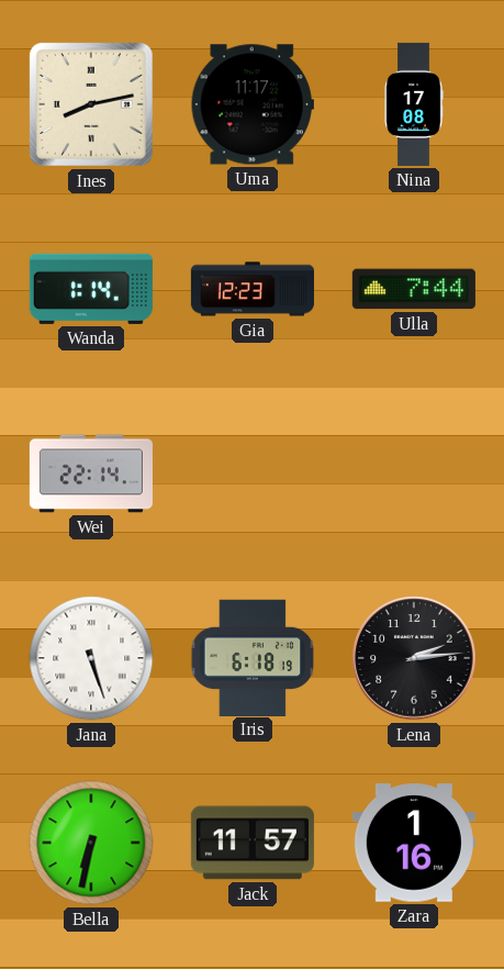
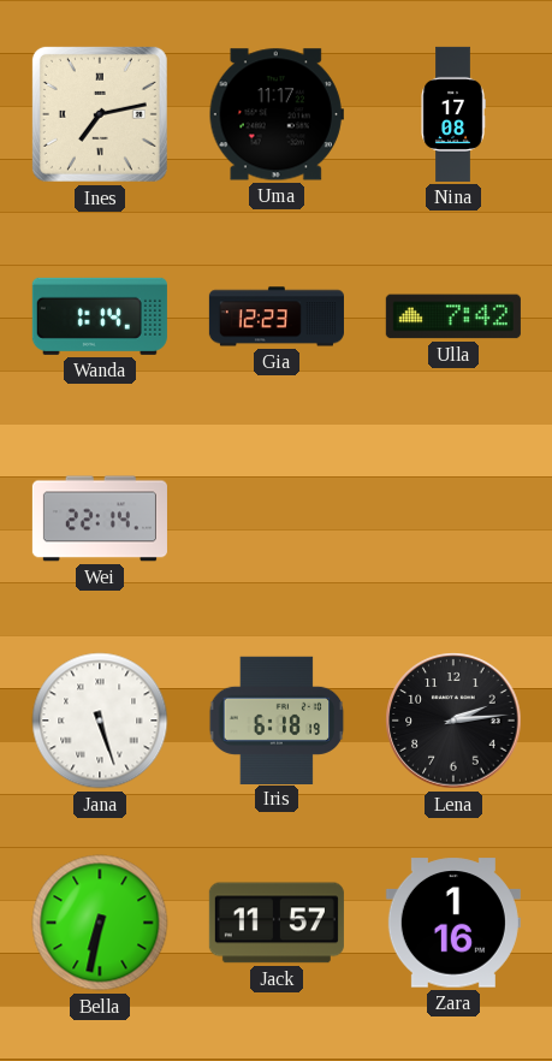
Ines: 8:13 -> 7:13
Ulla: 7:44 -> 7:42
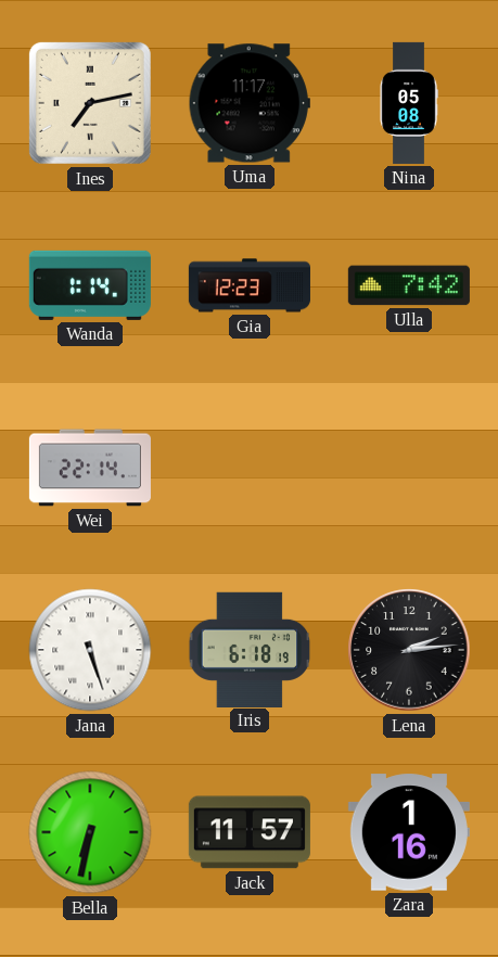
Nina: 17:08 -> 05:08
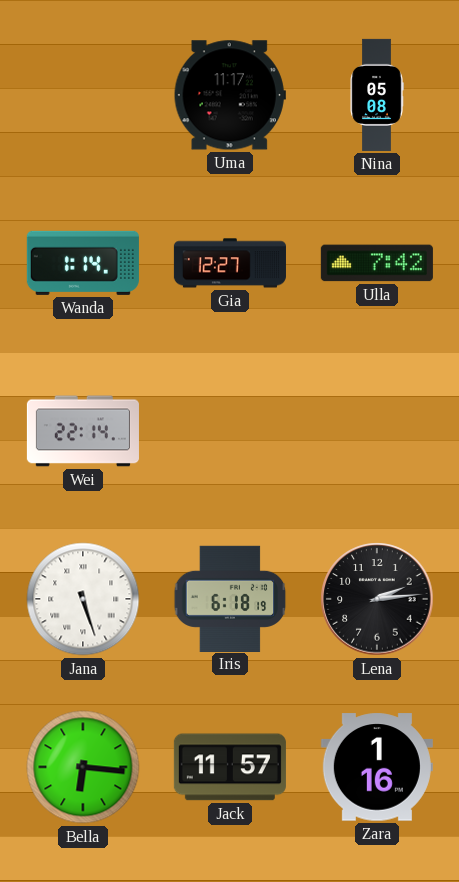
Ines: 7:13 -> none
Gia: 12:23 -> 12:27
Bella: 6:32 -> 6:16
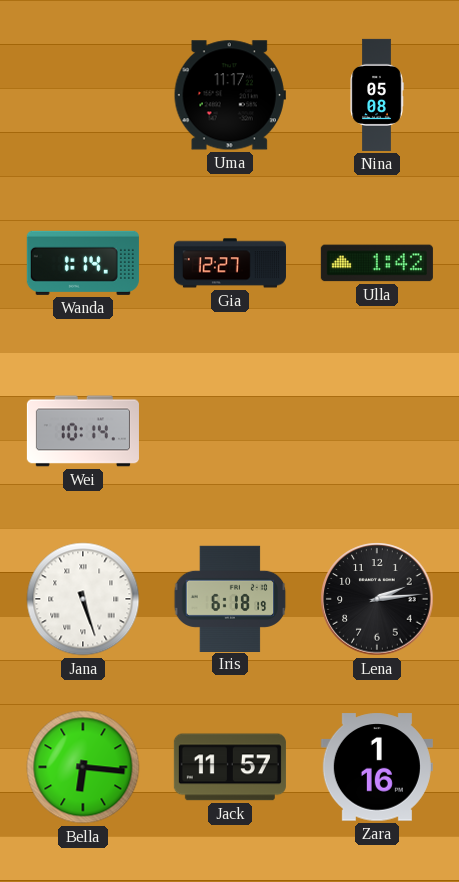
Ulla: 7:42 -> 1:42
Wei: 22:14 -> 10:14
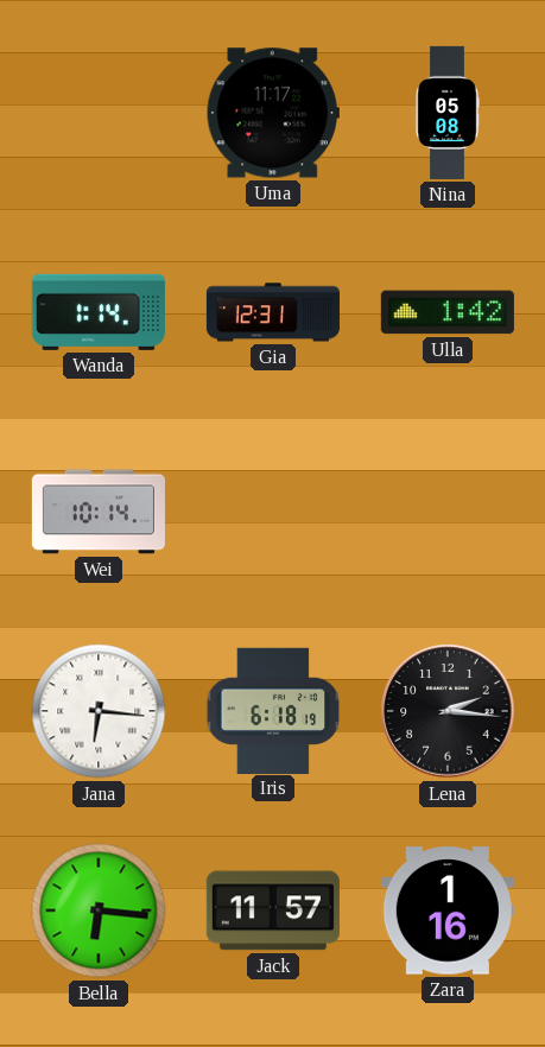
Gia: 12:27 -> 12:31
Jana: 5:27 -> 6:16
Lena: 2:14 -> 2:16
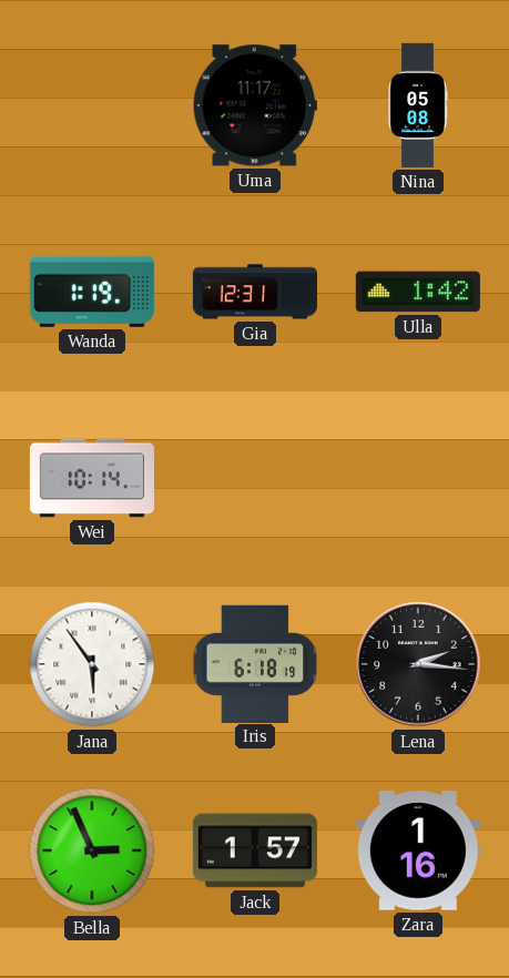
Wanda: 1:14 -> 1:19
Jana: 6:16 -> 5:54
Bella: 6:16 -> 2:56
Jack: 11:57 -> 1:57
